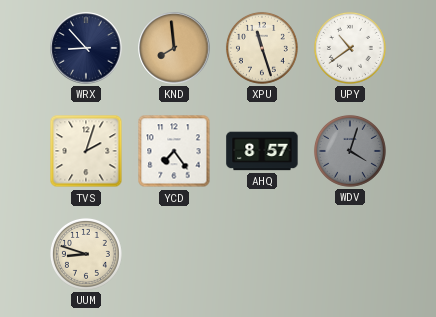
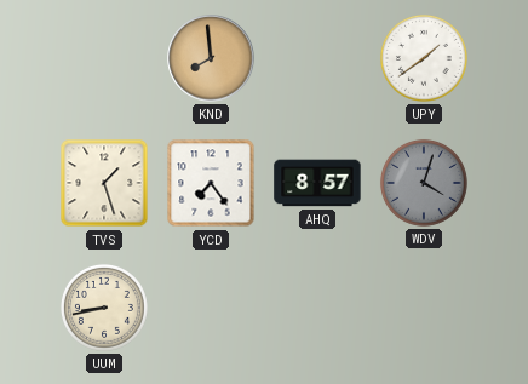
WRX: 8:53 -> none
XPU: 11:27 -> none
UPY: 10:39 -> 1:39
TVS: 2:03 -> 1:27
UUM: 8:48 -> 8:43
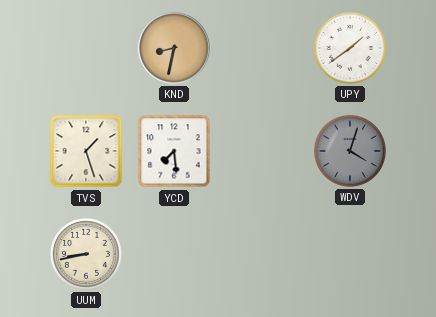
KND: 7:59 -> 8:32
YCD: 7:24 -> 7:29
AHQ: 8:57 -> none
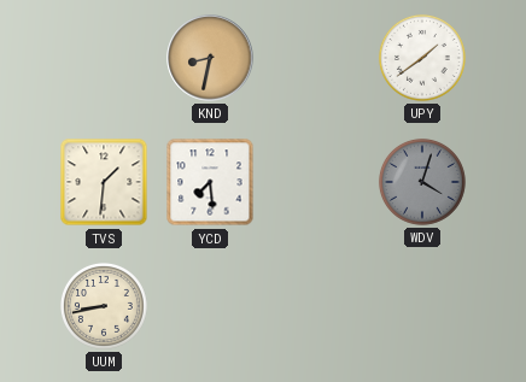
TVS: 1:27 -> 1:31
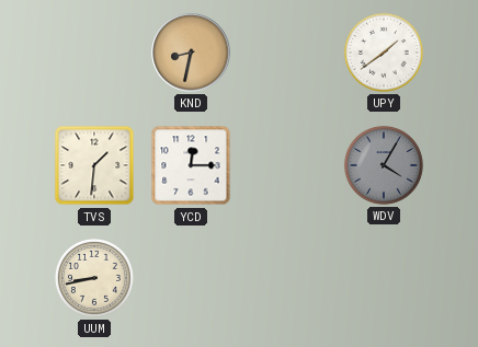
YCD: 7:29 -> 12:15
WDV: 4:03 -> 4:05
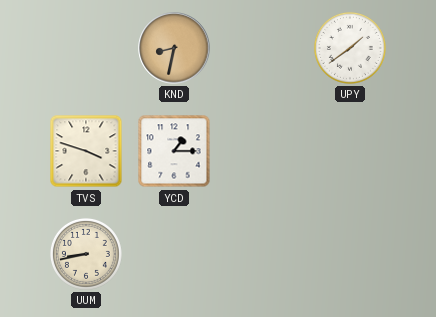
TVS: 1:31 -> 3:48
YCD: 12:15 -> 1:15
WDV: 4:05 -> none
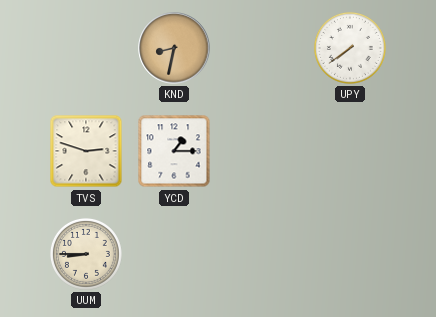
UPY: 1:39 -> 7:39
TVS: 3:48 -> 2:48
UUM: 8:43 -> 8:45
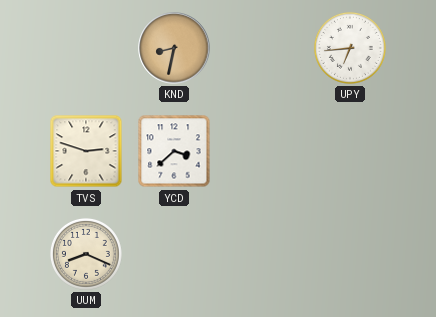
UPY: 7:39 -> 6:44
YCD: 1:15 -> 3:38
UUM: 8:45 -> 8:19
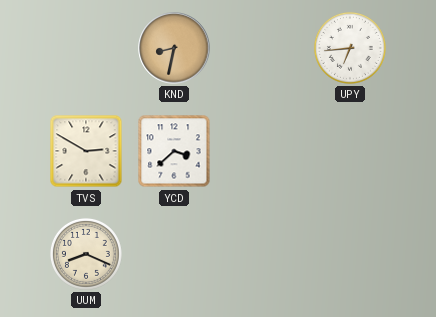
TVS: 2:48 -> 2:50
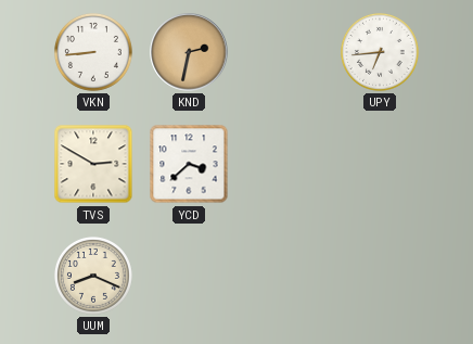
VKN: none -> 8:44
KND: 8:32 -> 2:32
